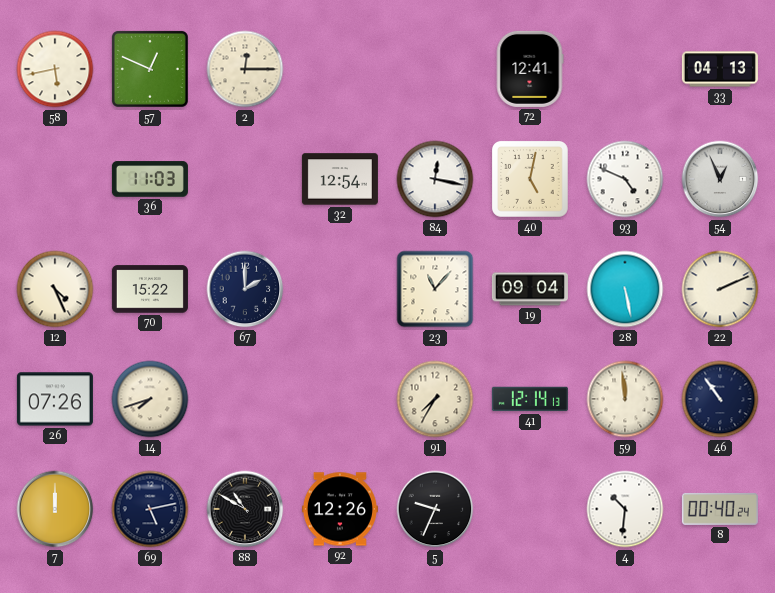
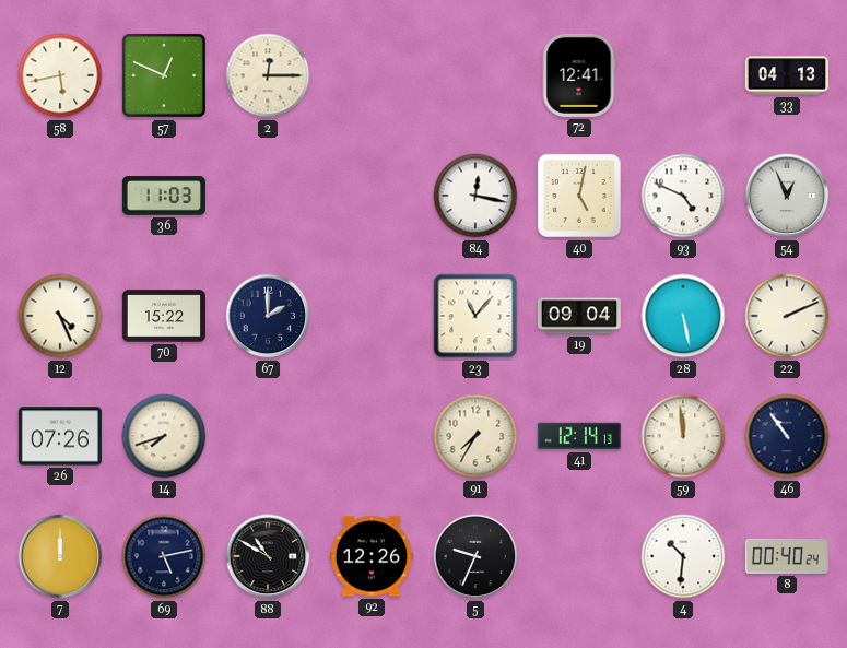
32: 12:54 -> none
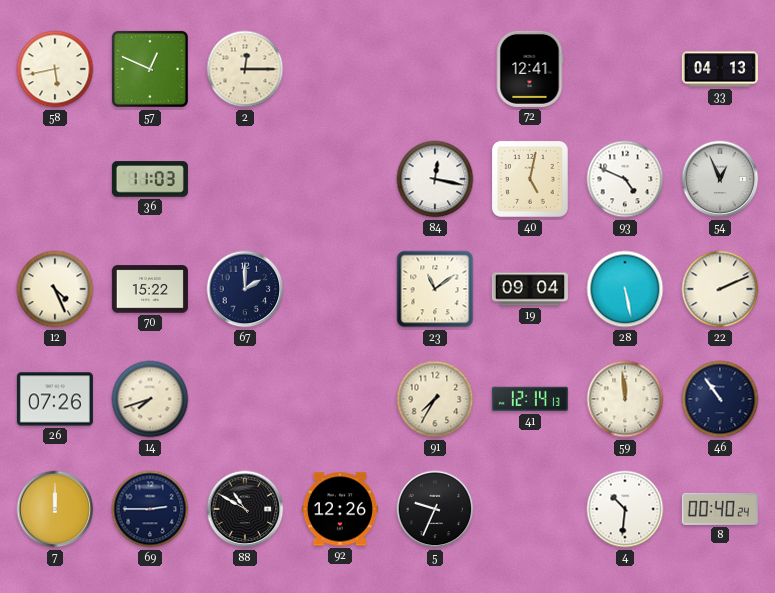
23: 11:07 -> 11:09
69: 5:13 -> 2:45
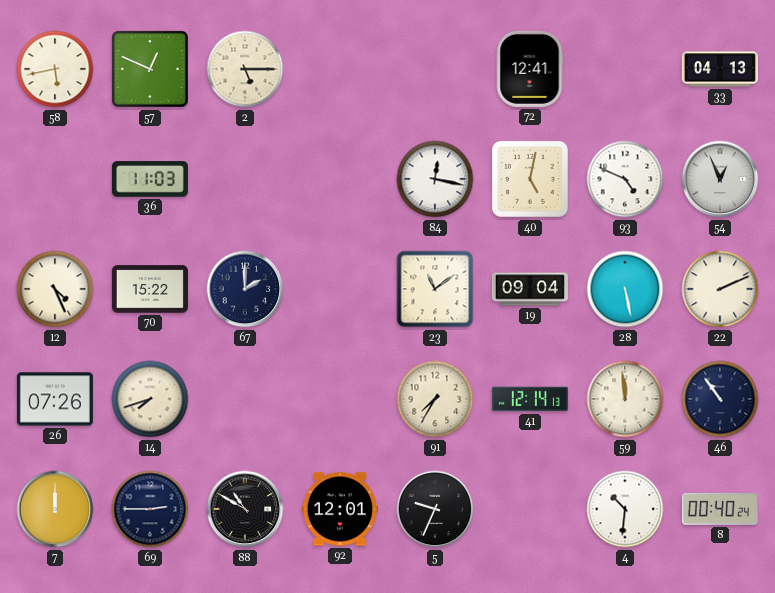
2: 12:15 -> 5:15
92: 12:26 -> 12:01
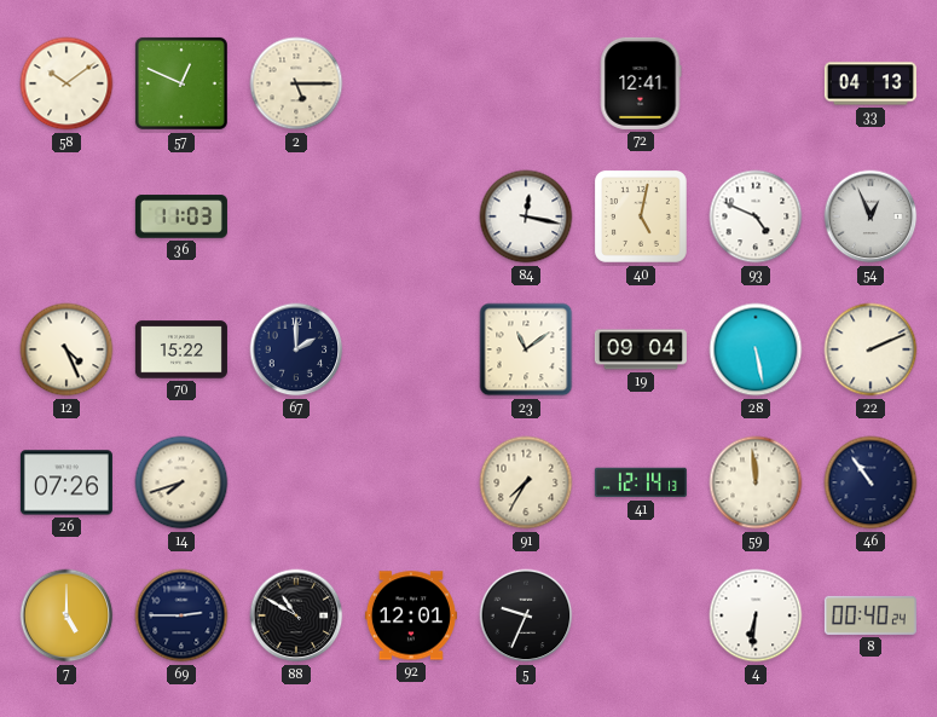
58: 5:43 -> 10:09
7: 12:00 -> 5:00
4: 10:31 -> 6:31
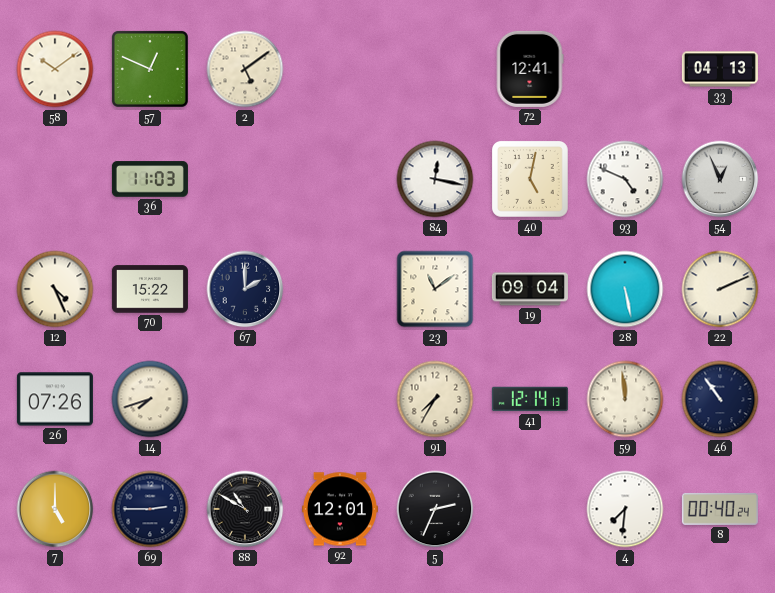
2: 5:15 -> 5:09
5: 9:34 -> 2:34
4: 6:31 -> 7:31
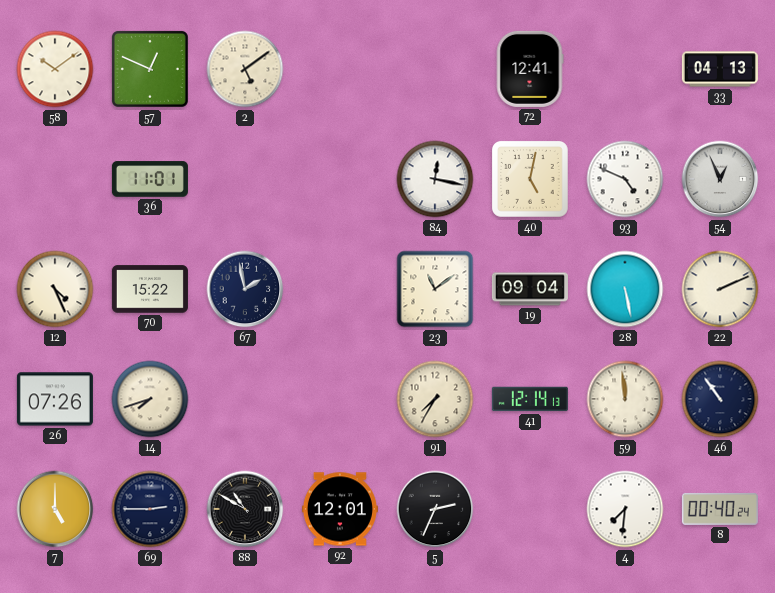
36: 11:03 -> 11:01
67: 2:00 -> 1:58
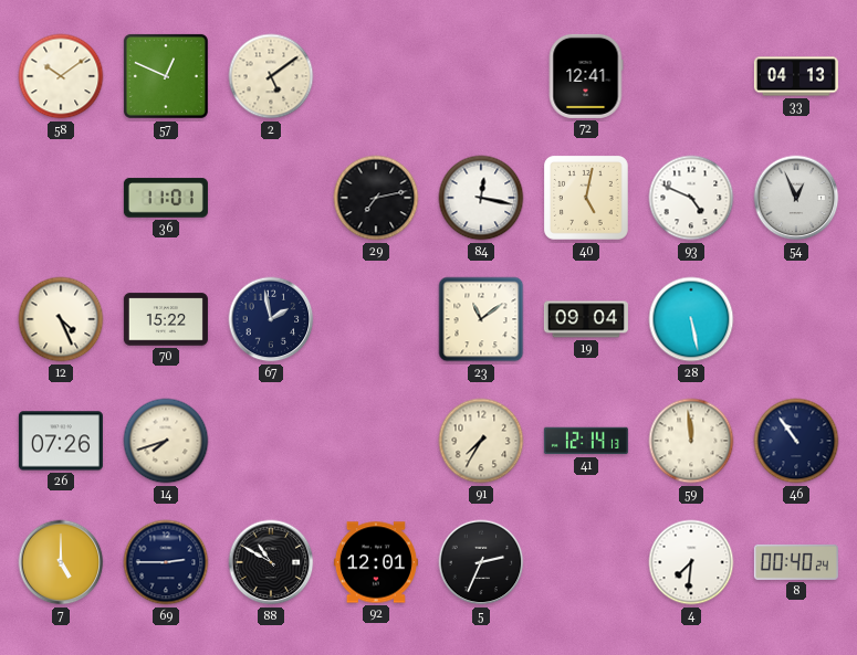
29: none -> 7:13
22: 2:11 -> none
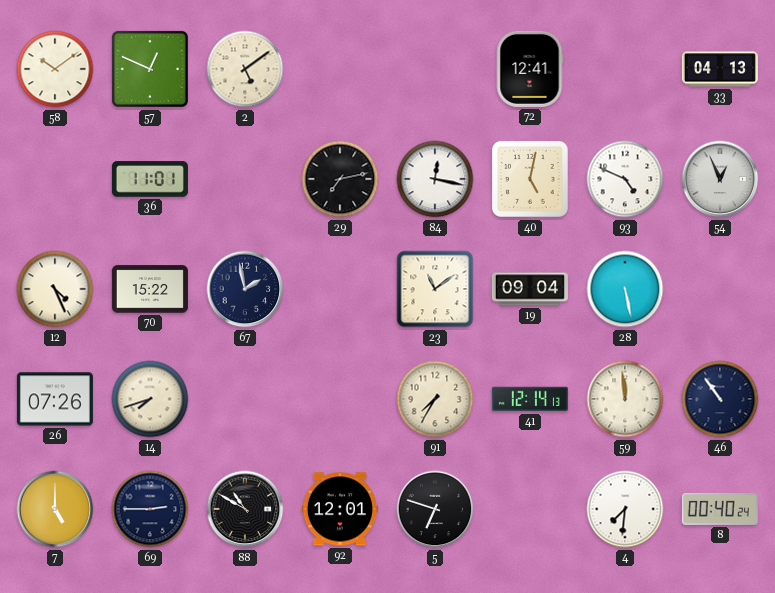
5: 2:34 -> 6:48
